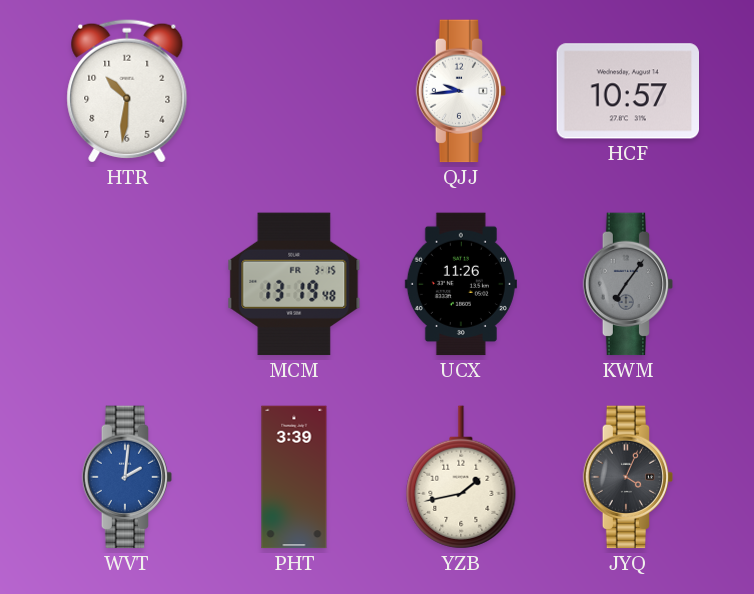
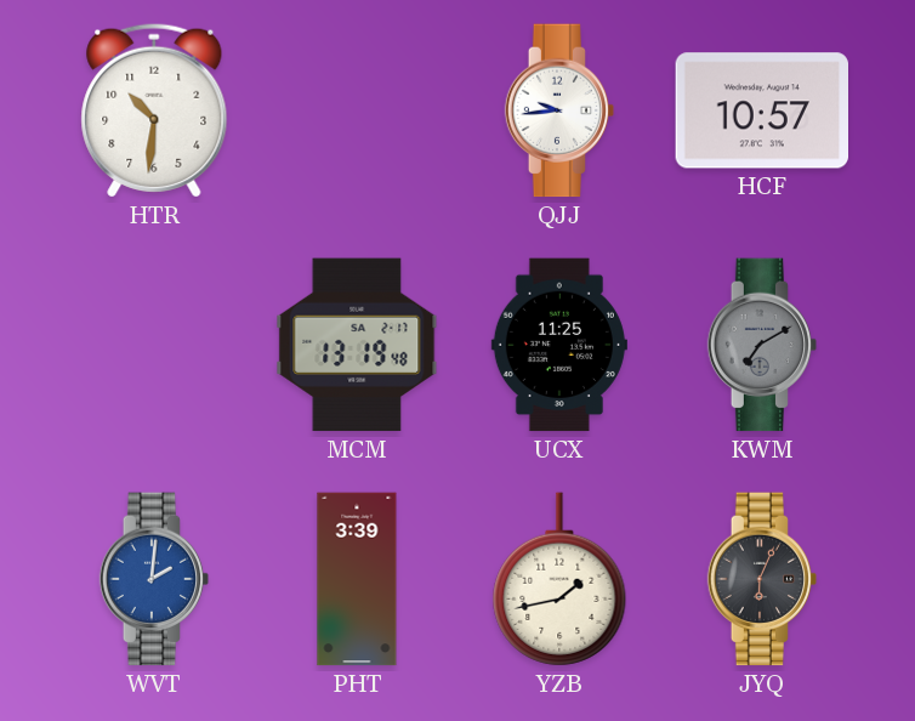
MCM date: FR 3-15 -> SA 2-17
UCX: 11:26 -> 11:25
KWM: 7:06 -> 7:10
JYQ: 4:04 -> 6:04
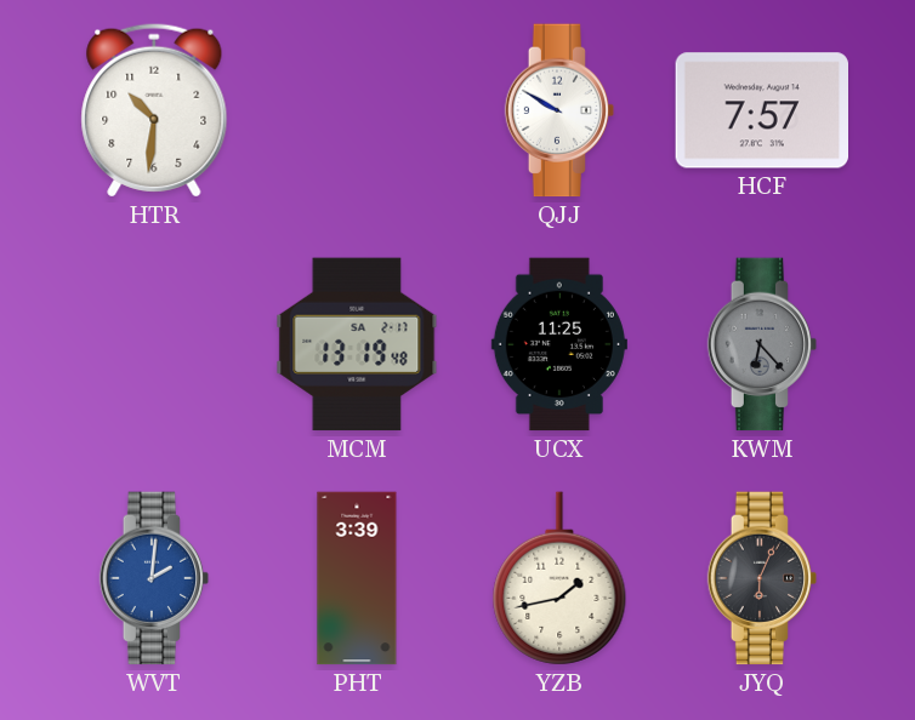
QJJ: 9:44 -> 9:50
HCF: 10:57 -> 7:57
KWM: 7:10 -> 6:23
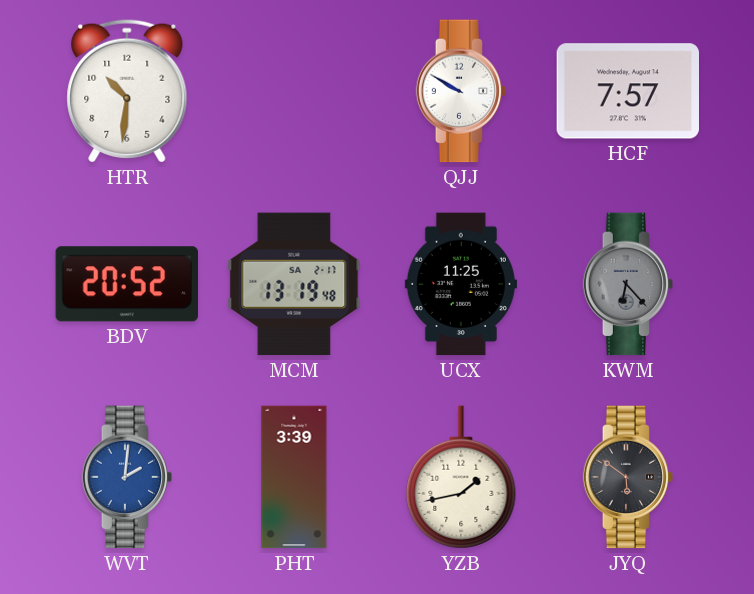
BDV: none -> 20:52
JYQ: 6:04 -> 5:51
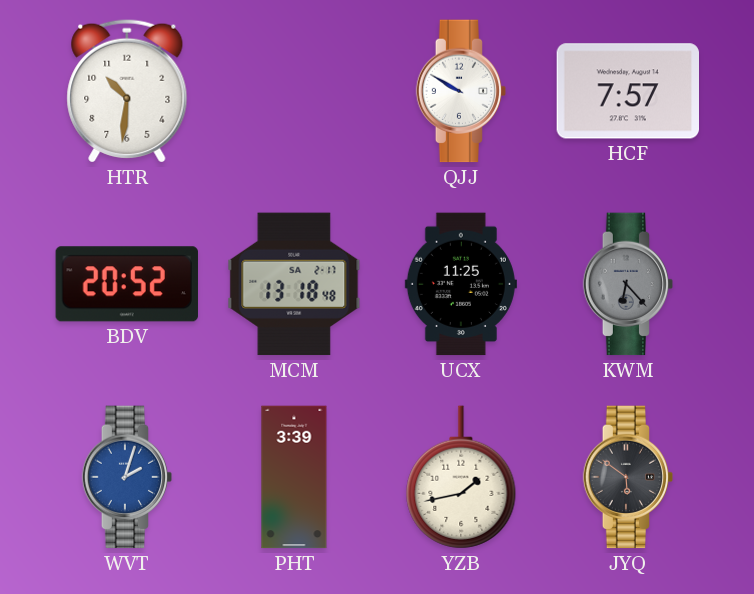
MCM: 13:19 -> 13:18
WVT: 2:01 -> 2:03
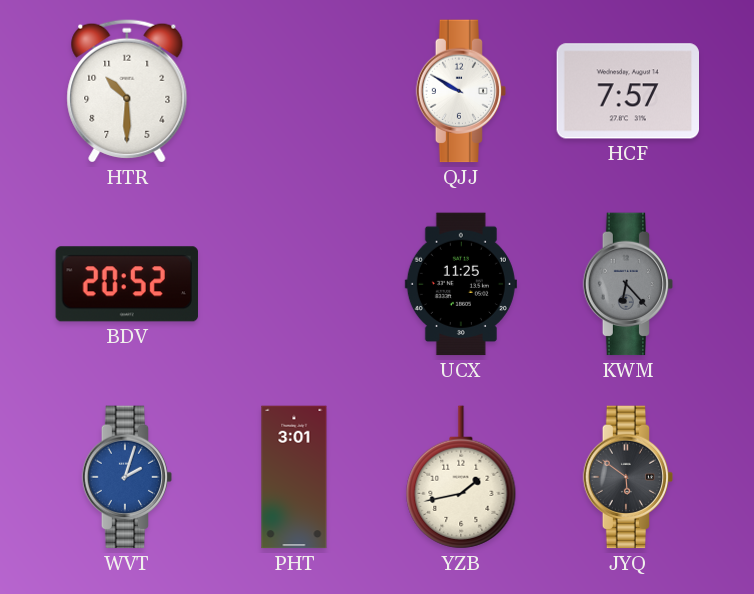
HTR: 10:31 -> 10:30
MCM: 13:18 -> none
PHT: 3:39 -> 3:01
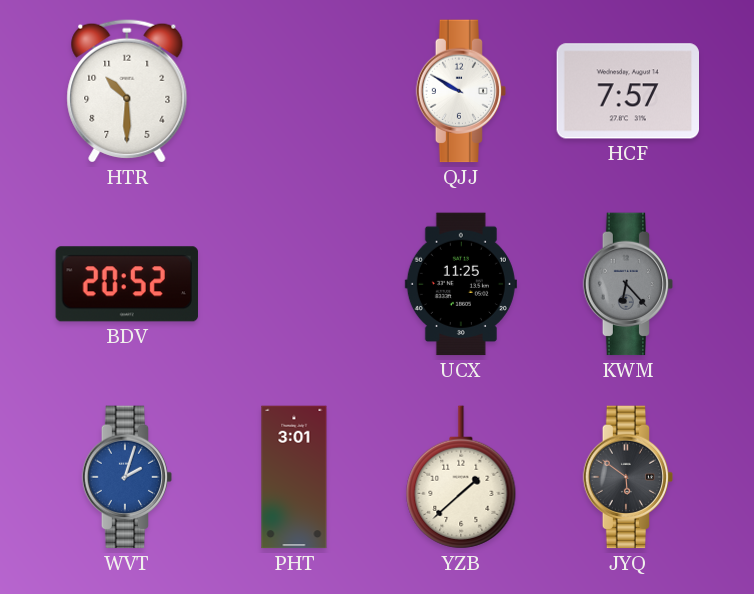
YZB: 1:43 -> 1:38
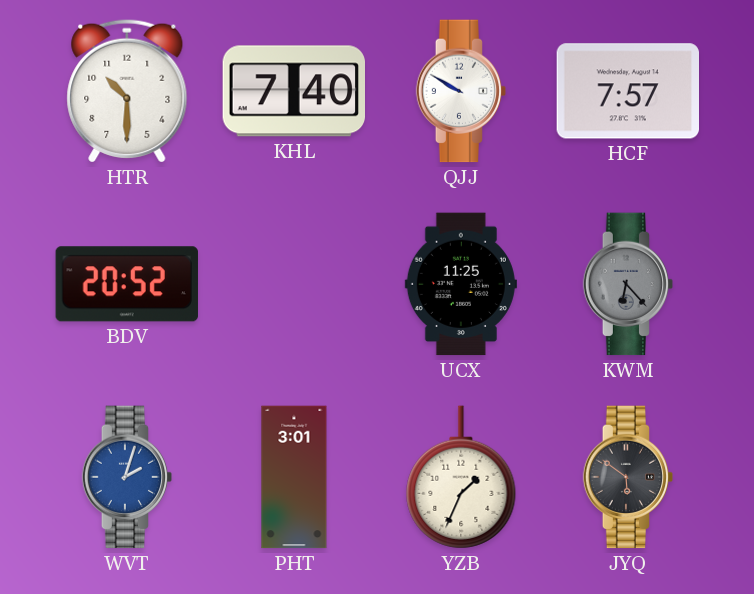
KHL: none -> 7:40
YZB: 1:38 -> 1:34
